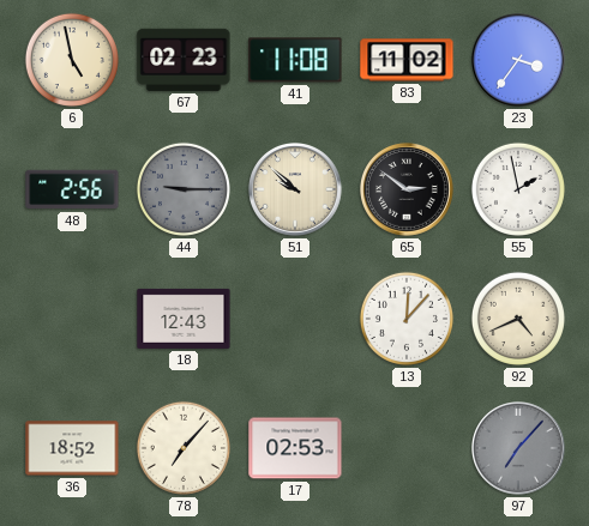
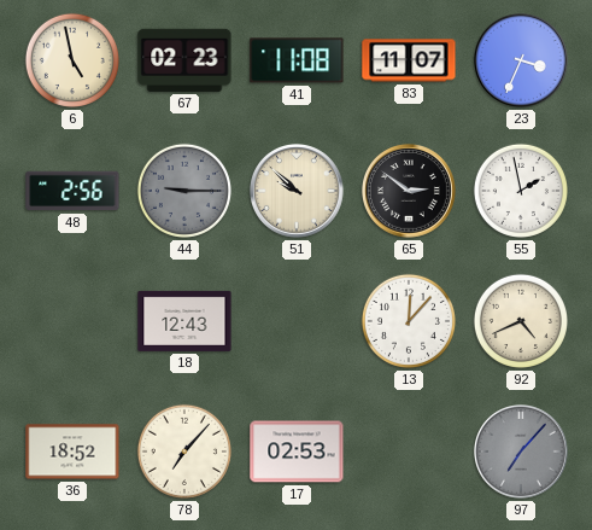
83: 11:02 -> 11:07
23: 3:36 -> 3:34
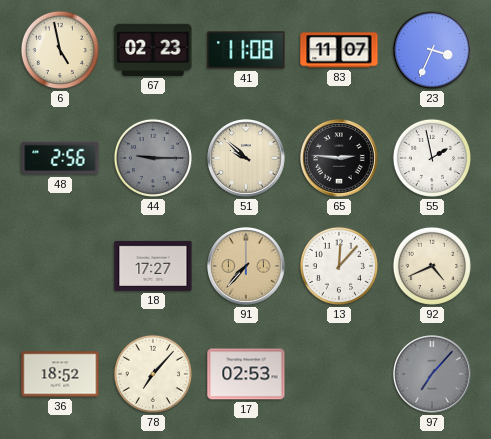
65: 2:51 -> 2:46
18: 12:43 -> 17:27
91: none -> 7:37
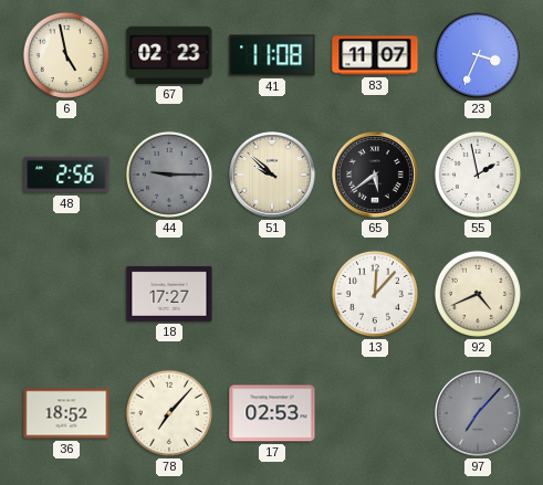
65: 2:46 -> 5:39
91: 7:37 -> none
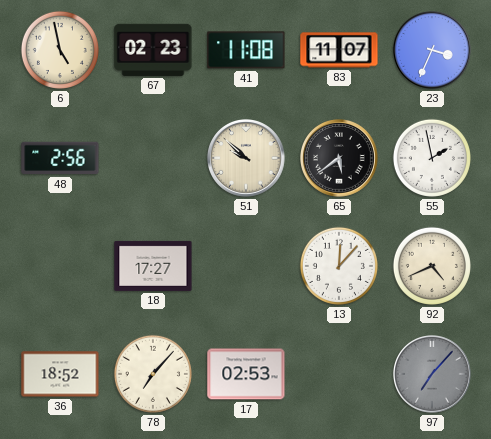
44: 9:15 -> none
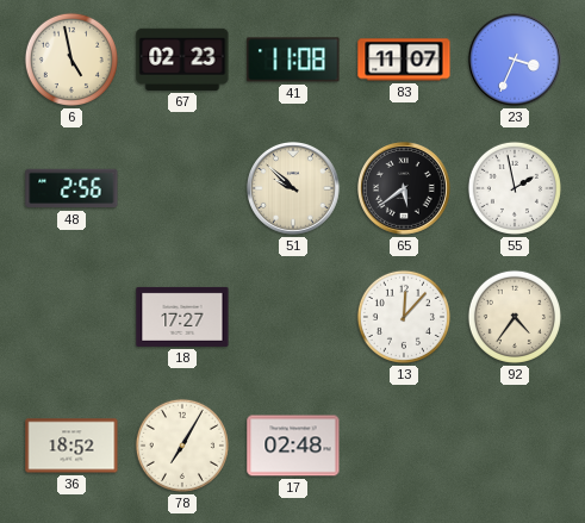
92: 4:41 -> 4:36
78: 7:07 -> 7:05
17: 02:53 -> 02:48
97: 7:07 -> none
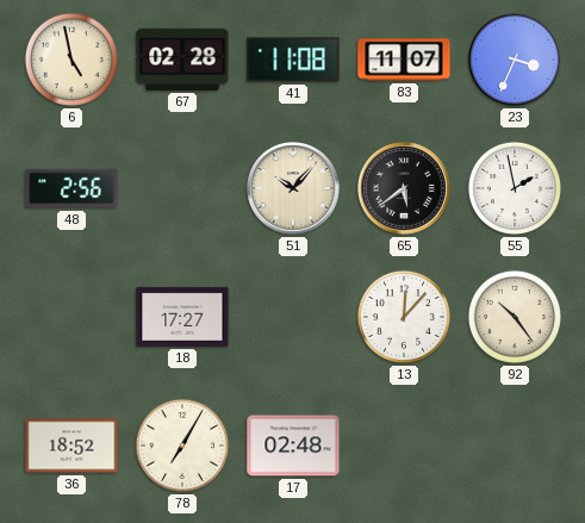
67: 02:23 -> 02:28
51: 9:52 -> 10:07
92: 4:36 -> 10:24
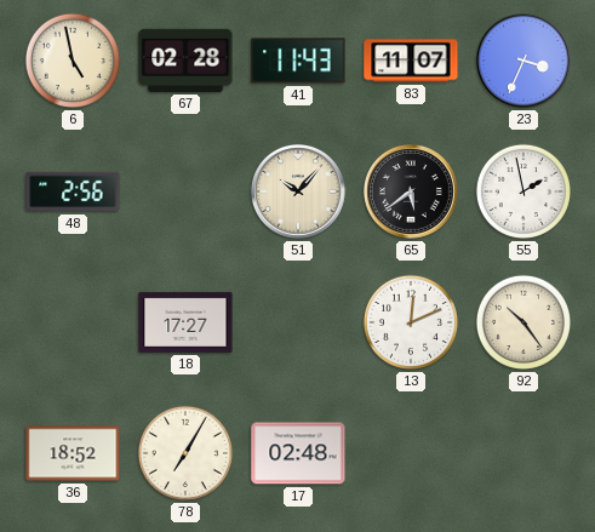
41: 11:08 -> 11:43
13: 12:07 -> 12:11
